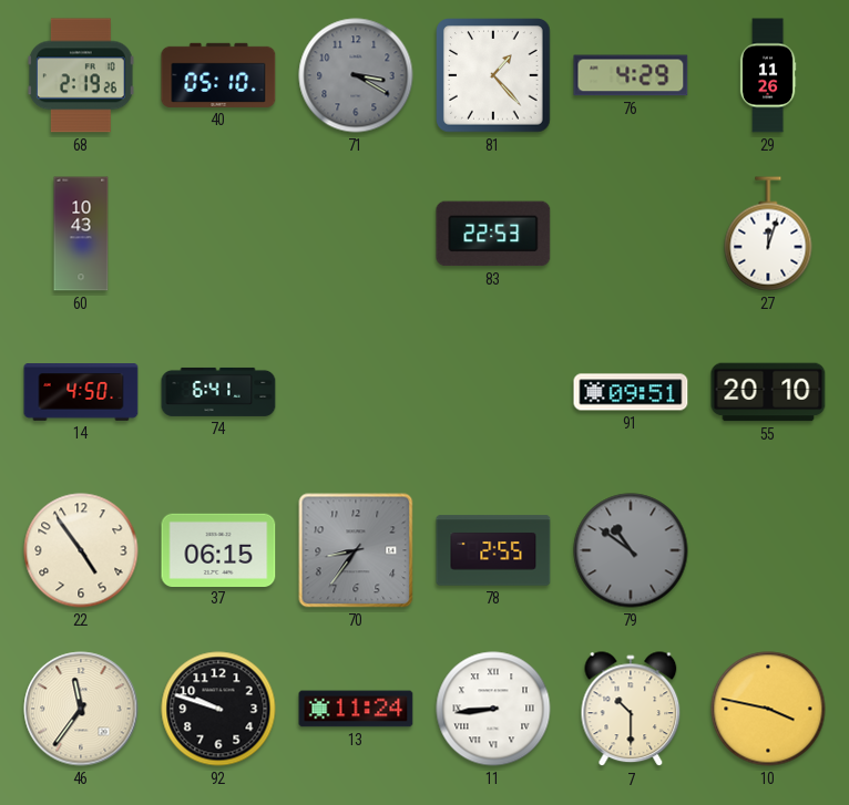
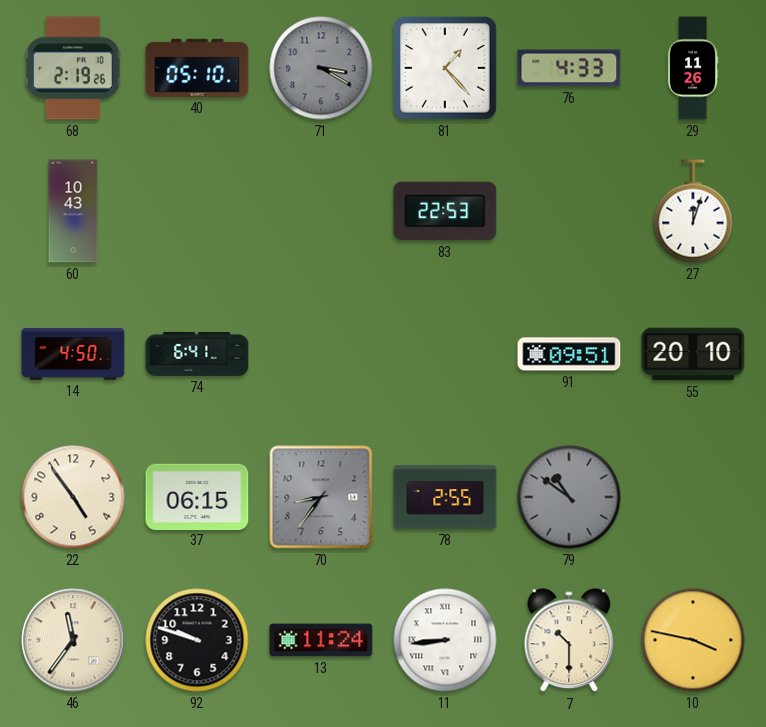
76: 4:29 -> 4:33
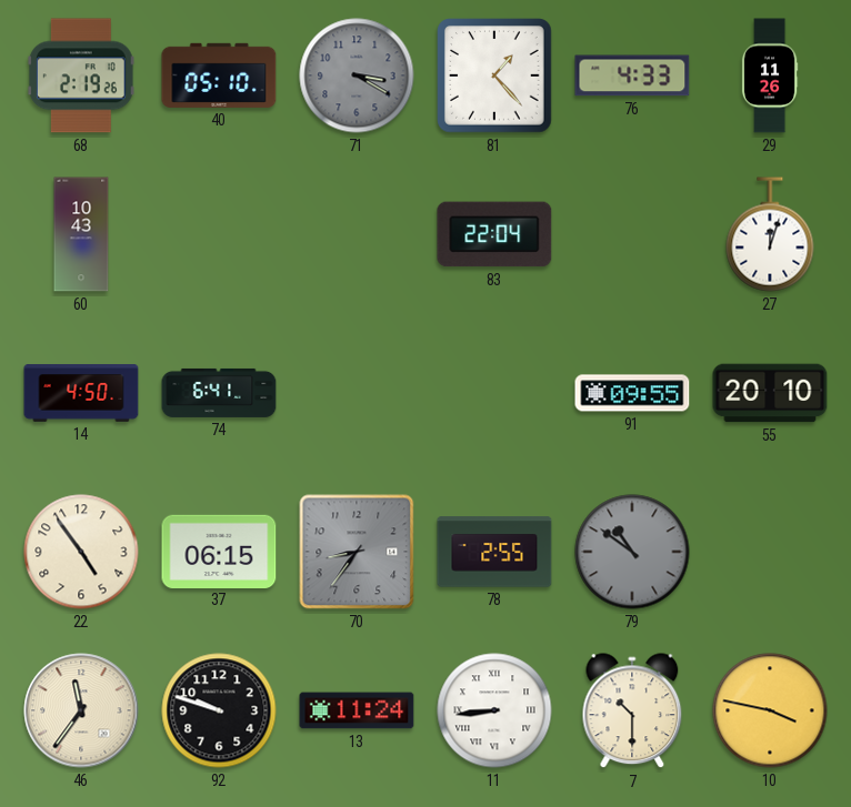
83: 22:53 -> 22:04
91: 09:51 -> 09:55
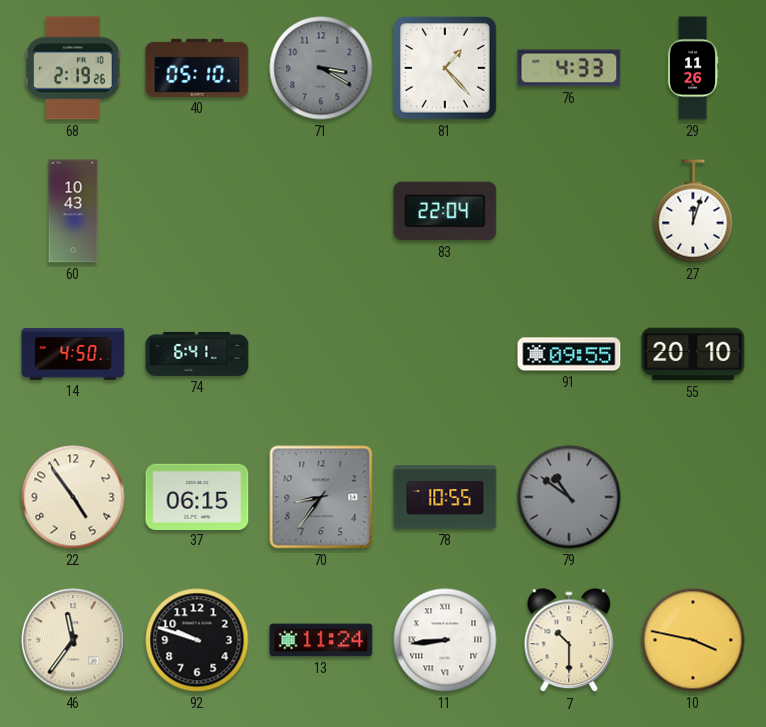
78: 2:55 -> 10:55
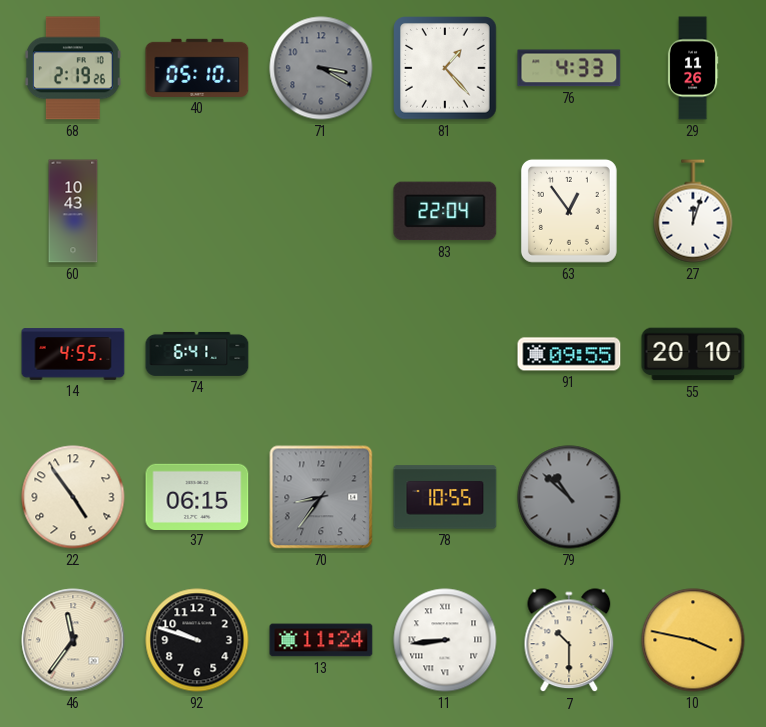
63: none -> 12:54
14: 4:50 -> 4:55
79: 10:51 -> 10:52
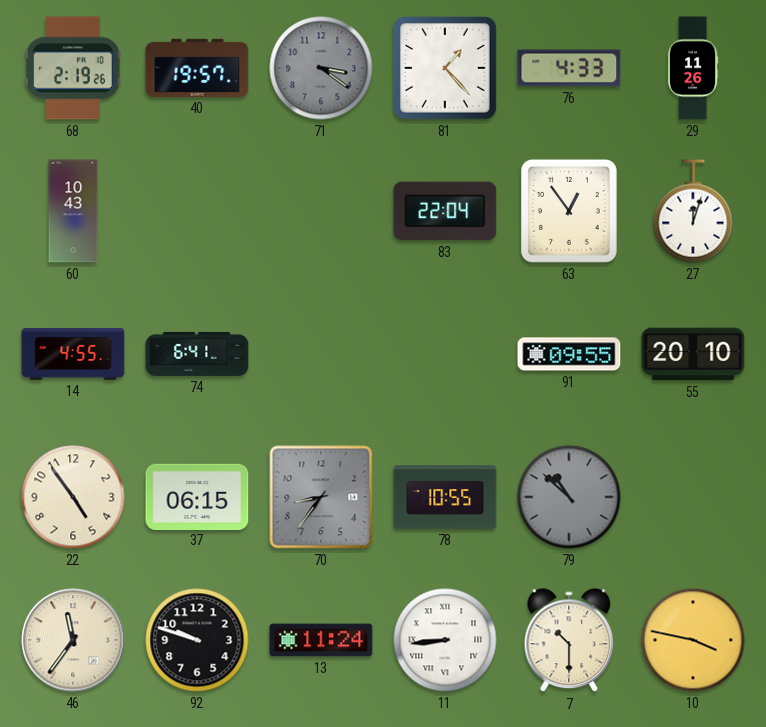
40: 05:10 -> 19:57
71: 3:20 -> 3:21
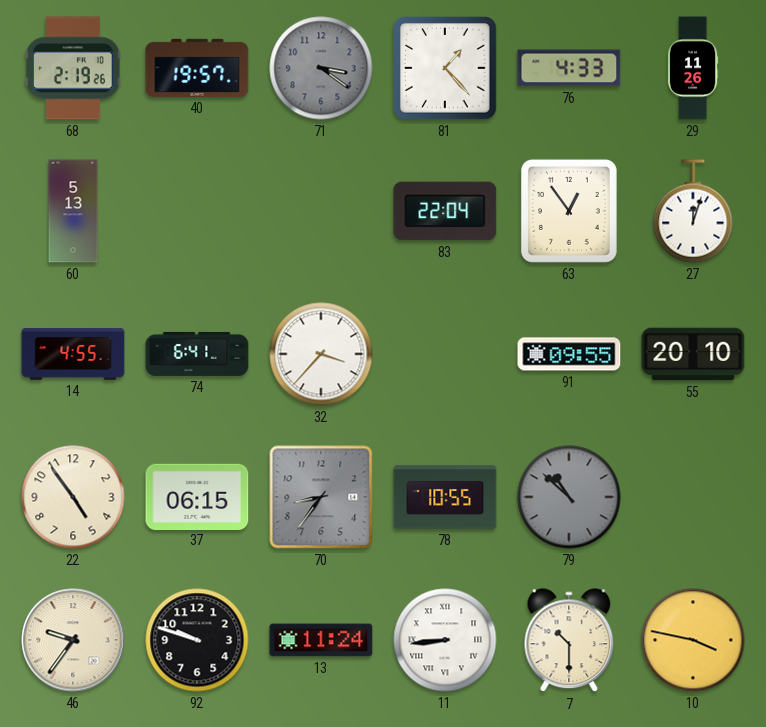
60: 10:43 -> 5:13
32: none -> 3:37
46: 11:36 -> 9:36
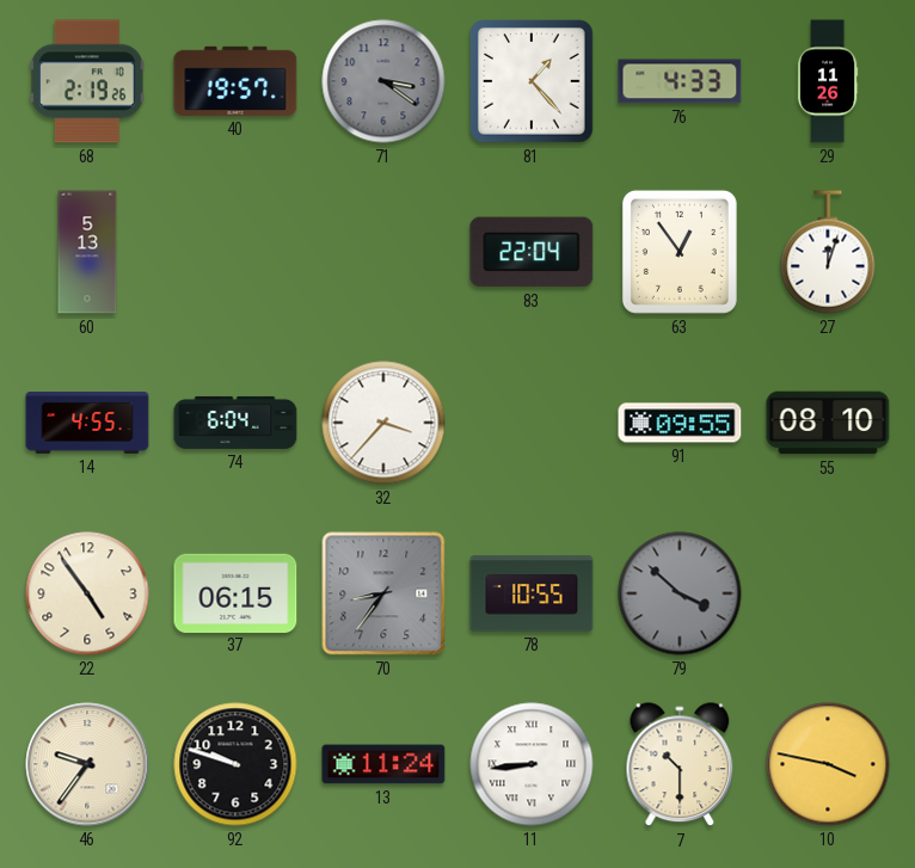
74: 6:41 -> 6:04
55: 20:10 -> 08:10
79: 10:52 -> 3:52
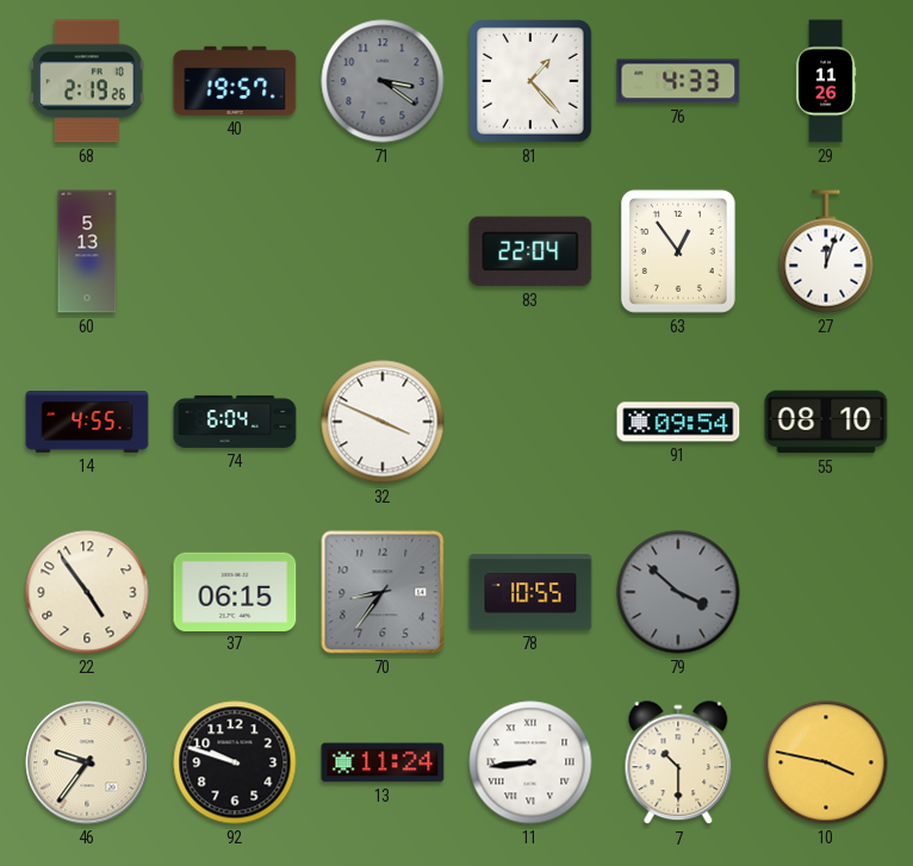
32: 3:37 -> 3:49
91: 09:55 -> 09:54
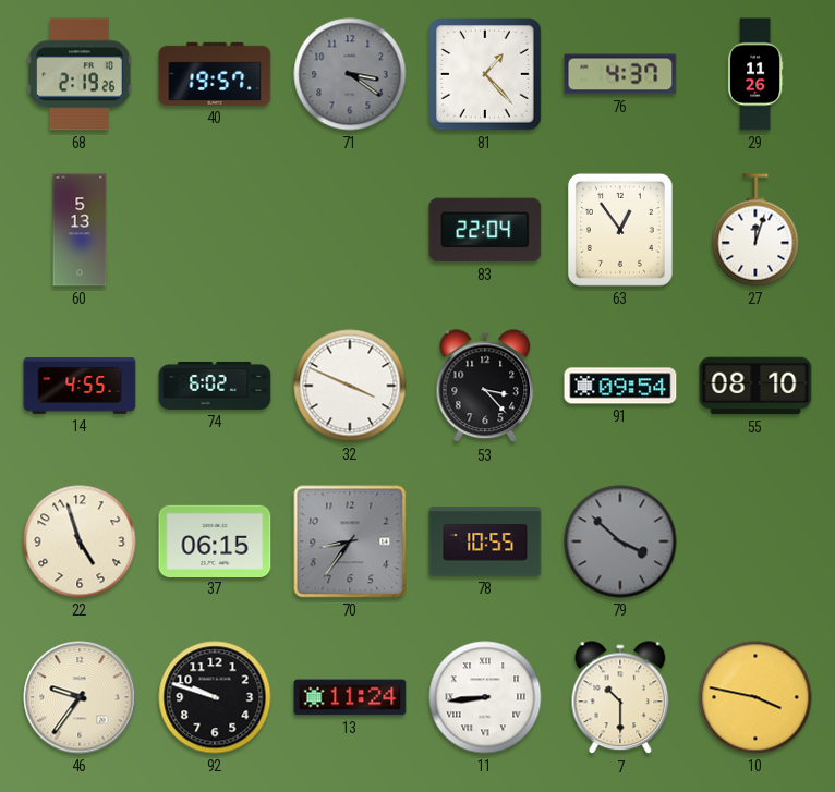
76: 4:33 -> 4:37
74: 6:04 -> 6:02
53: none -> 3:23
22: 4:54 -> 4:57
